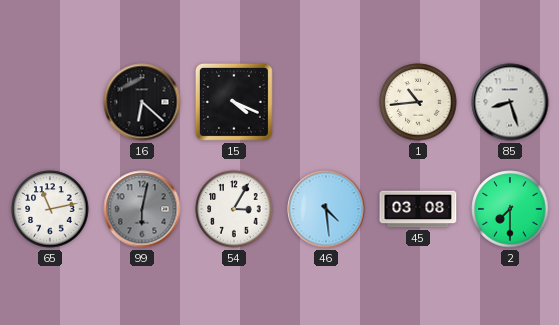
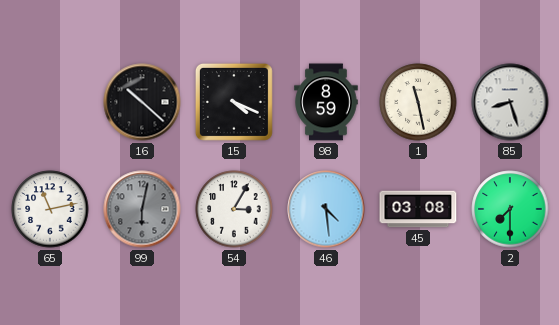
16: 6:22 -> 10:22
98: none -> 8:59
1: 10:44 -> 11:28
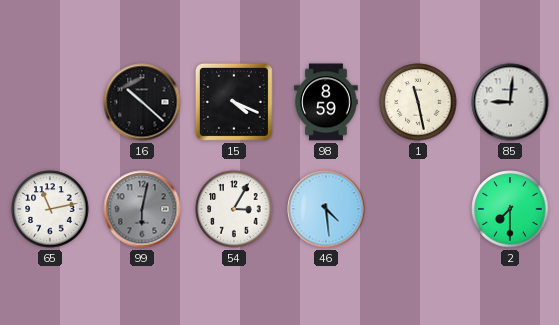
85: 8:27 -> 9:01
45: 03:08 -> none
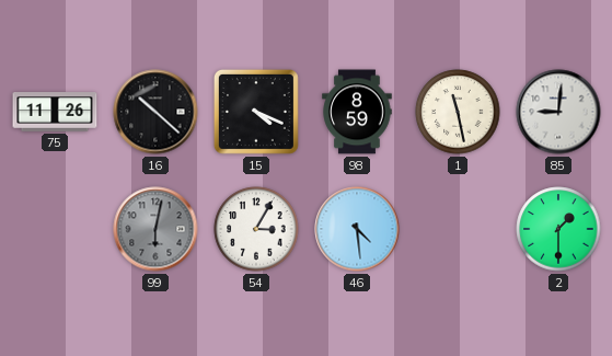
75: none -> 11:26
65: 11:13 -> none
2: 7:30 -> 1:30
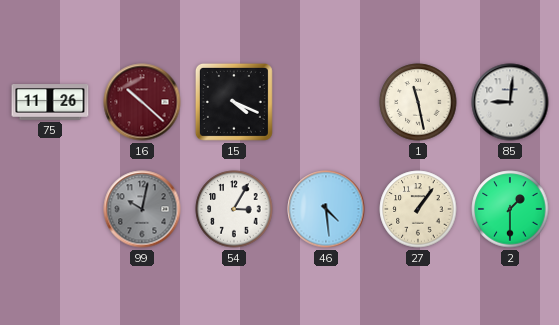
16 dial: black -> burgundy
98: 8:59 -> none
99: 6:02 -> 10:02
27: none -> 1:06
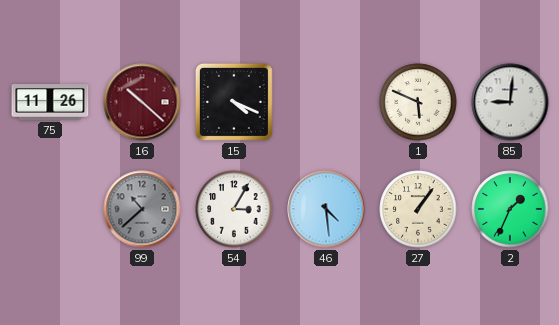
1: 11:28 -> 5:49
99: 10:02 -> 10:38
2: 1:30 -> 1:34
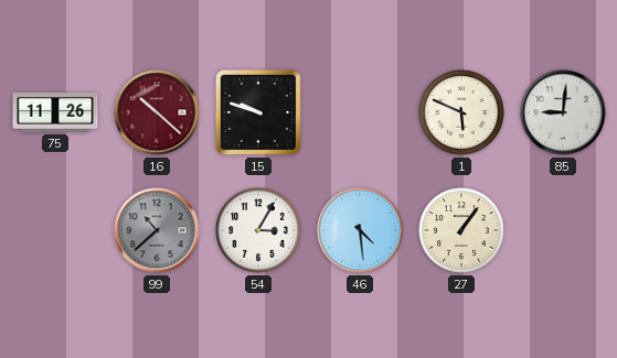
15: 4:19 -> 9:48
2: 1:34 -> none
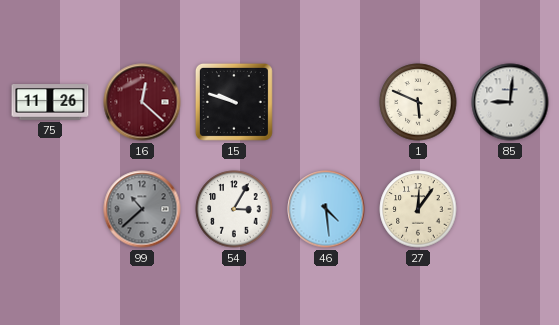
16: 10:22 -> 12:22
27: 1:06 -> 12:06
